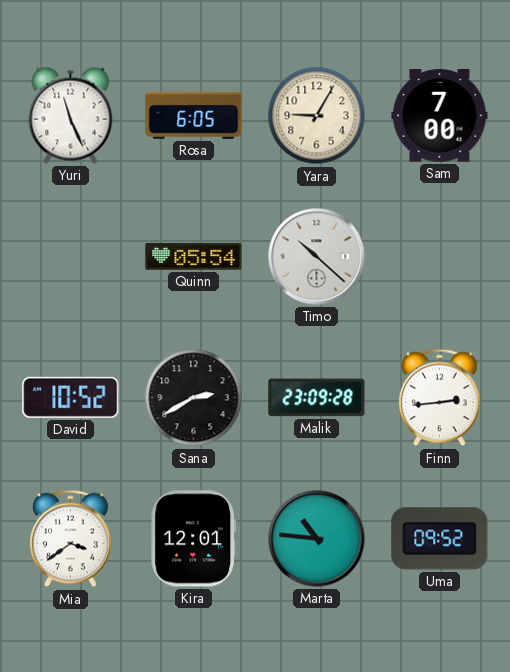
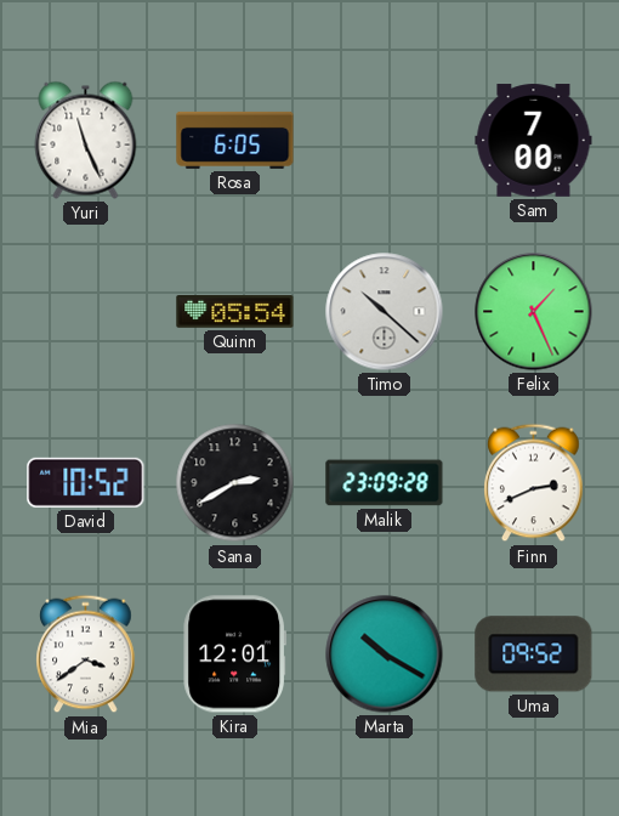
Yara: 9:05 -> none
Felix: none -> 1:26
Finn: 2:44 -> 2:41
Marta: 10:46 -> 10:20
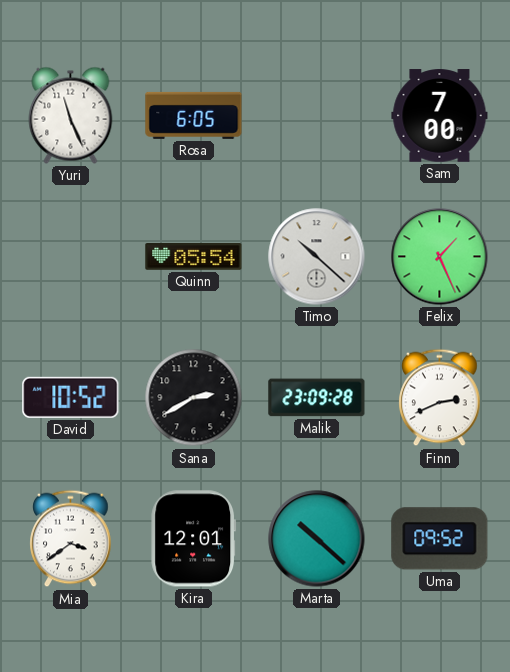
Marta: 10:20 -> 10:22
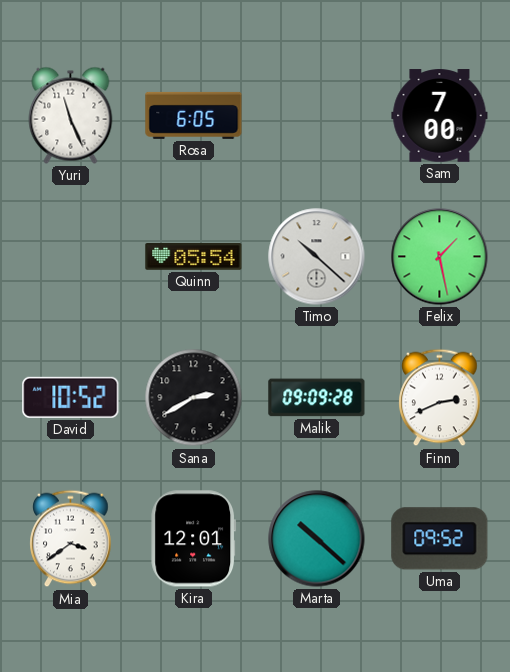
Felix: 1:26 -> 1:28
Malik: 23:09 -> 09:09
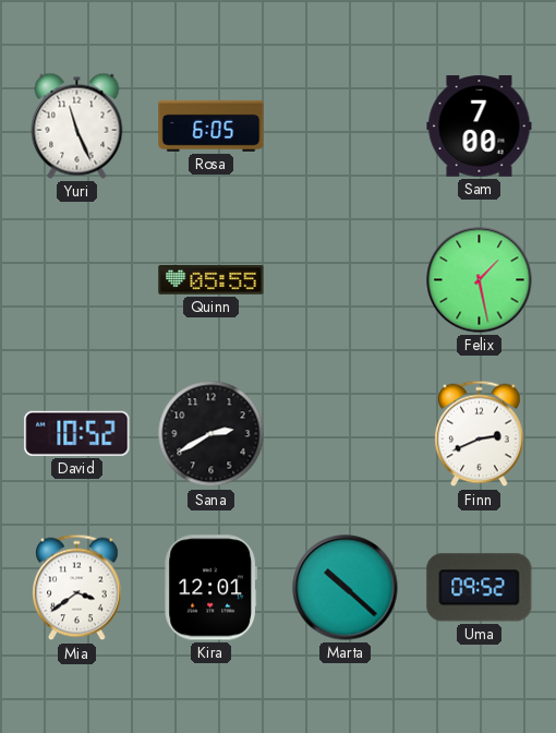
Quinn: 05:54 -> 05:55
Timo: 10:22 -> none
Malik: 09:09 -> none
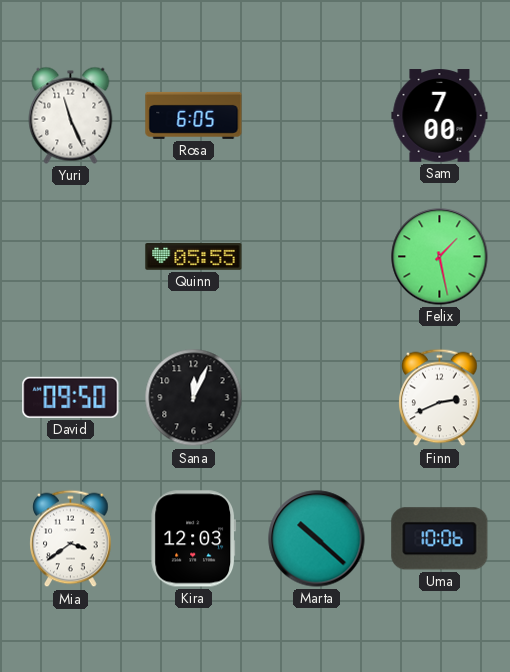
David: 10:52 -> 09:50
Sana: 2:40 -> 12:04
Kira: 12:01 -> 12:03
Uma: 09:52 -> 10:06
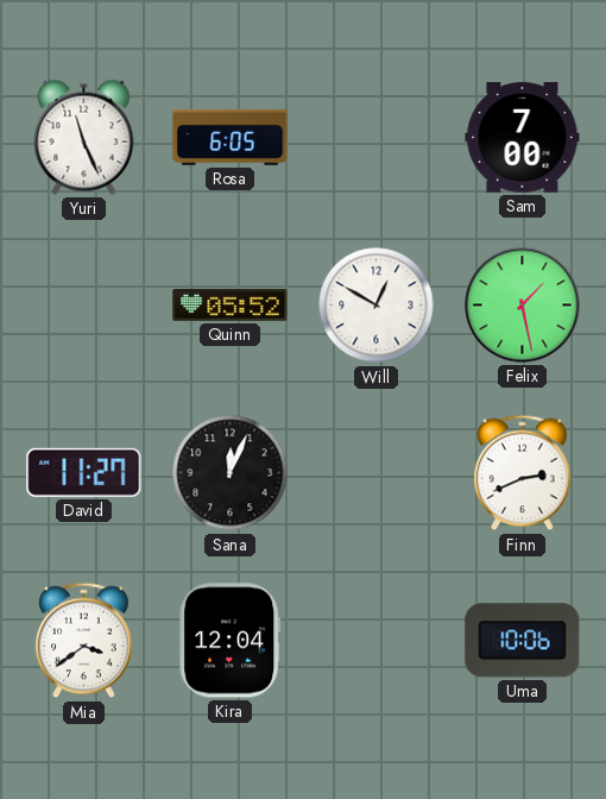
Quinn: 05:55 -> 05:52
Will: none -> 12:50
David: 09:50 -> 11:27
Kira: 12:03 -> 12:04
Marta: 10:22 -> none
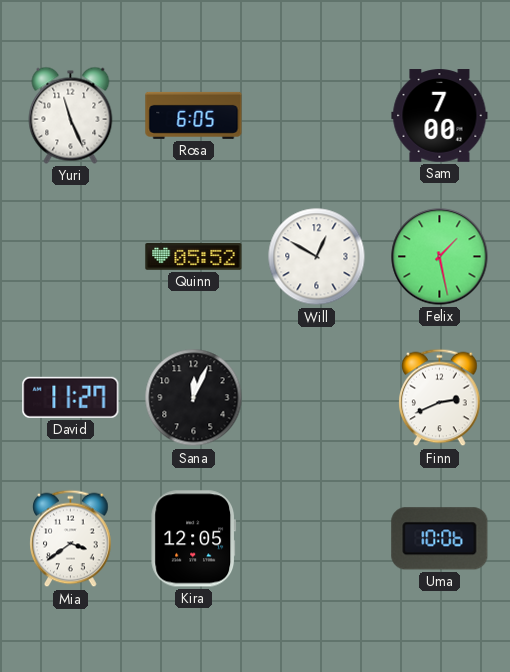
Kira: 12:04 -> 12:05
